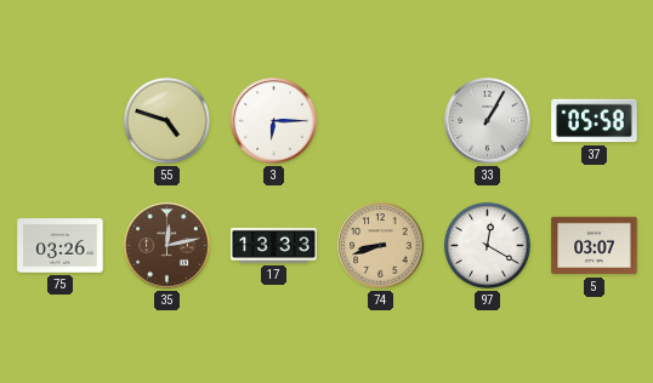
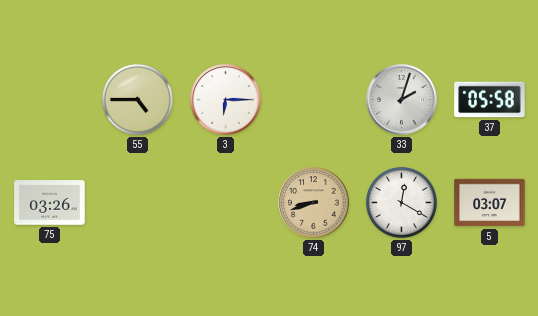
55: 4:48 -> 4:45
33: 1:05 -> 2:03
35: 12:13 -> none
17: 13:33 -> none
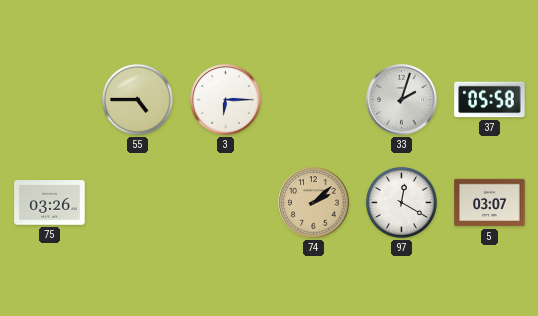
74: 8:42 -> 2:08
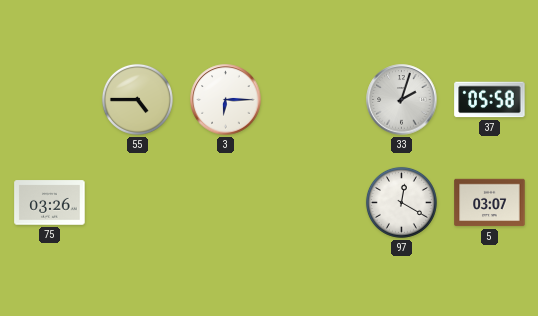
74: 2:08 -> none
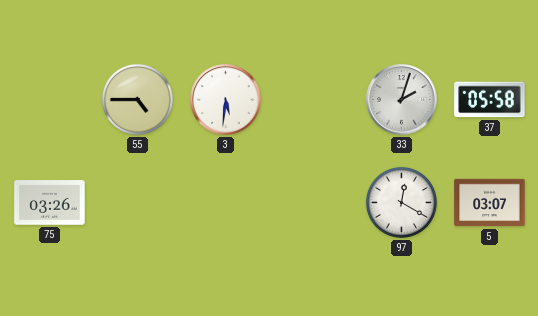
3: 6:15 -> 5:31
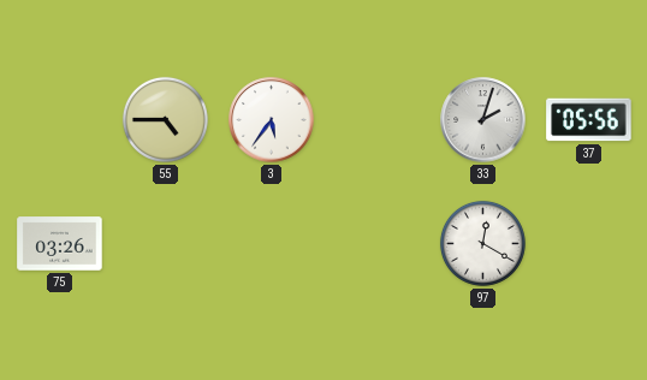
3: 5:31 -> 5:36
37: 05:58 -> 05:56
5: 03:07 -> none
